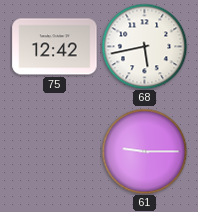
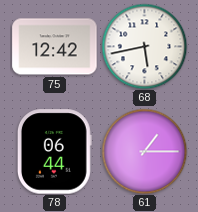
78: none -> 06:44
61: 9:15 -> 1:15
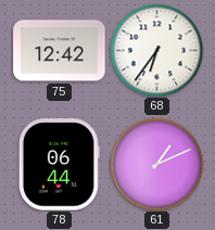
68: 5:43 -> 6:36
61: 1:15 -> 1:11
